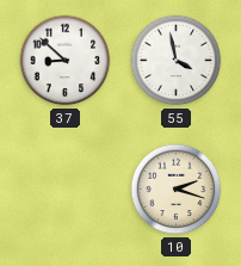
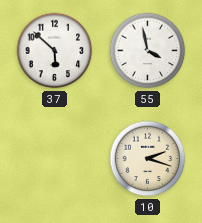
37: 8:52 -> 5:52
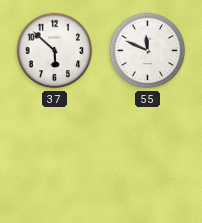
55: 3:58 -> 11:49
10: 2:18 -> none
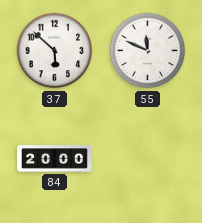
84: none -> 20:00
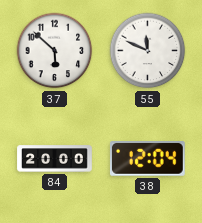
38: none -> 12:04
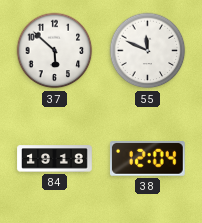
84: 20:00 -> 19:18
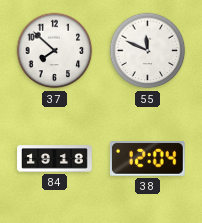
37: 5:52 -> 7:52
